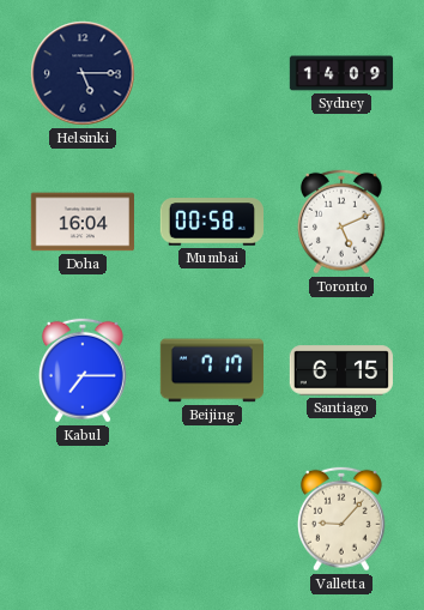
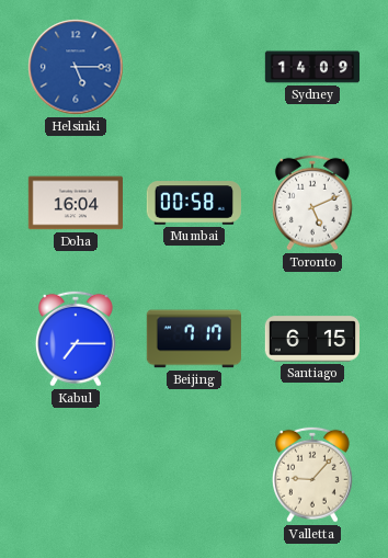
Helsinki dial: navy -> blue
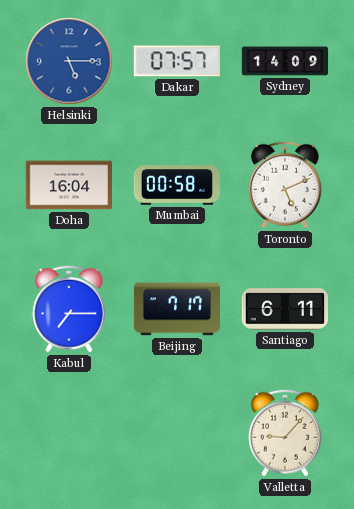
Dakar: none -> 07:57
Santiago: 6:15 -> 6:11
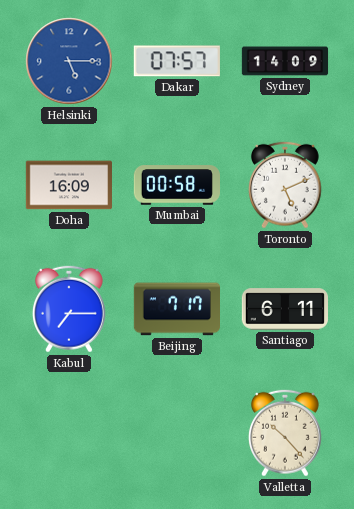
Doha: 16:04 -> 16:09
Valletta: 9:07 -> 10:23
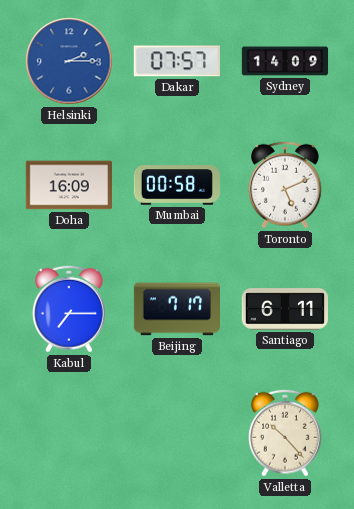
Helsinki: 5:15 -> 2:15
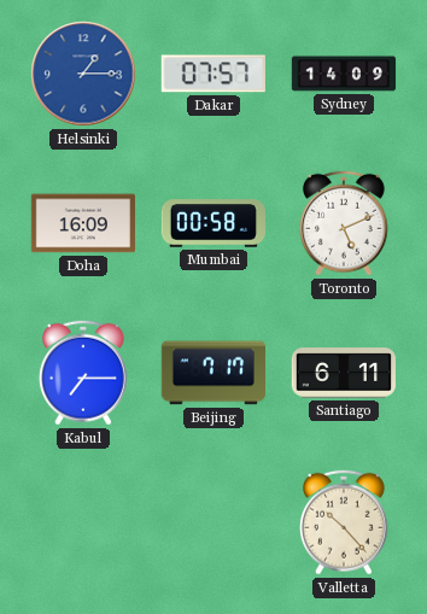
Helsinki: 2:15 -> 1:15
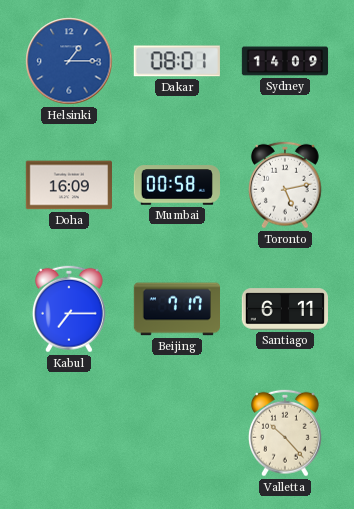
Dakar: 07:57 -> 08:01
Toronto: 5:11 -> 5:13
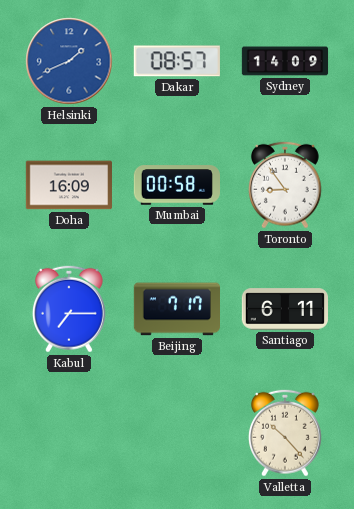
Helsinki: 1:15 -> 1:41
Dakar: 08:01 -> 08:57
Toronto: 5:13 -> 8:54
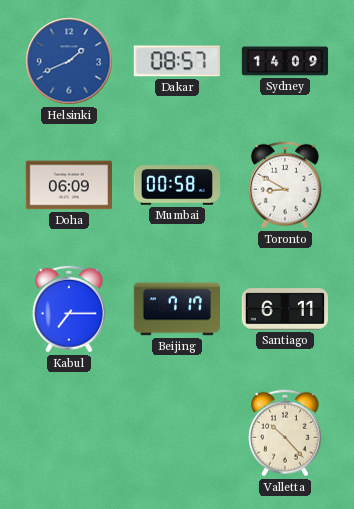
Doha: 16:09 -> 06:09
Toronto: 8:54 -> 8:50
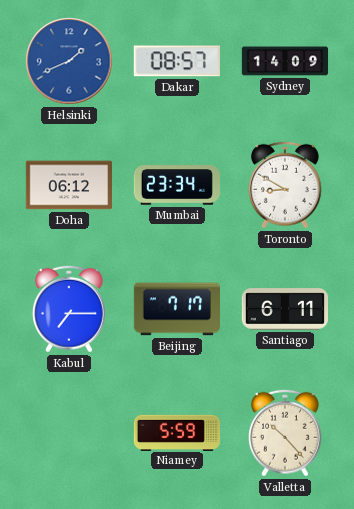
Doha: 06:09 -> 06:12
Mumbai: 00:58 -> 23:34
Niamey: none -> 5:59
